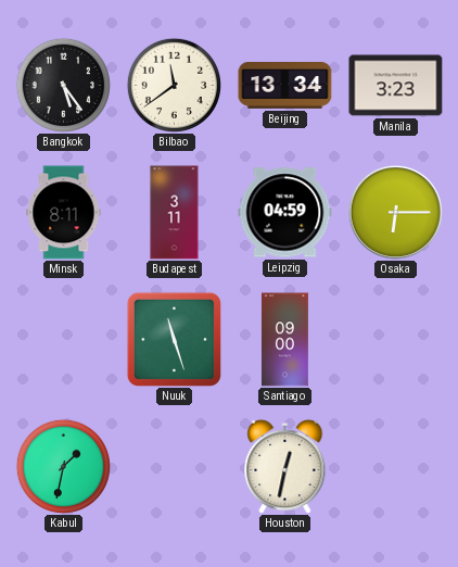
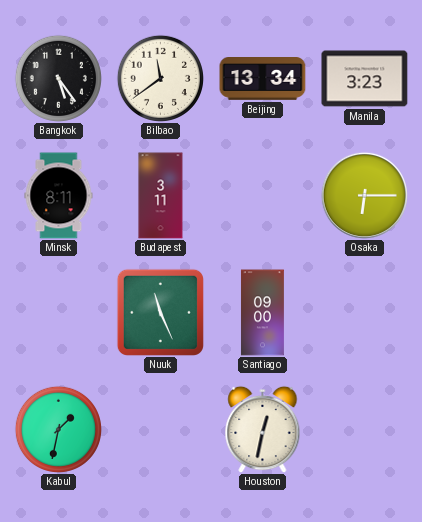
Leipzig: 04:59 -> none
Nuuk: 11:27 -> 11:26
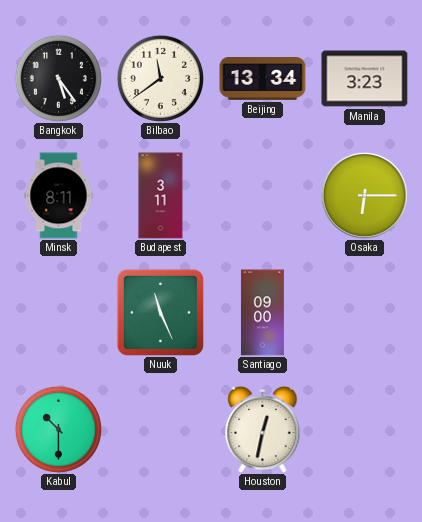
Kabul: 1:32 -> 10:30
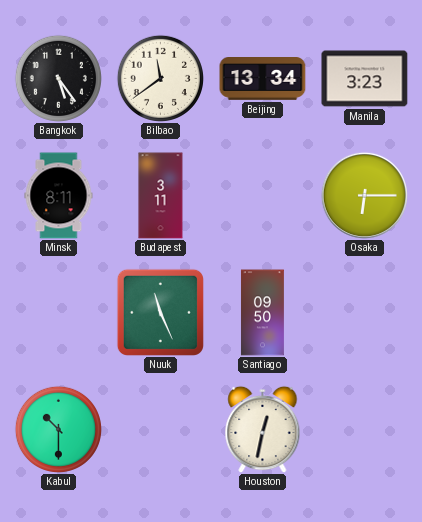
Santiago: 09:00 -> 09:50
